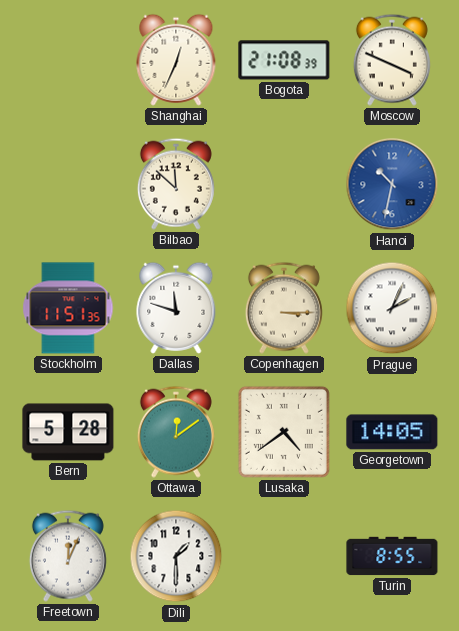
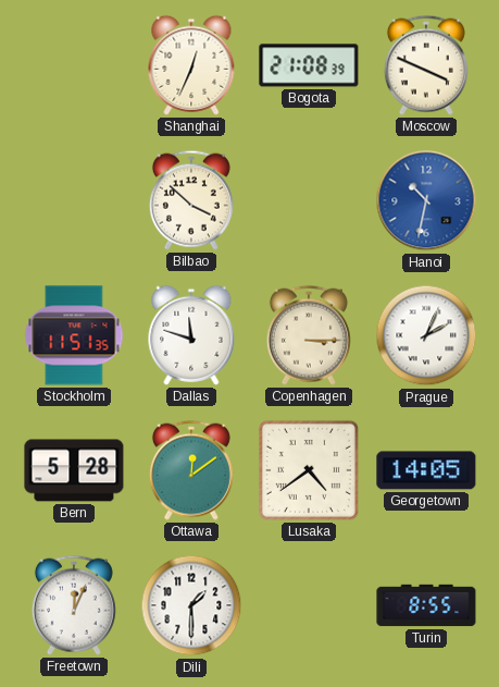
Bilbao: 11:52 -> 3:52
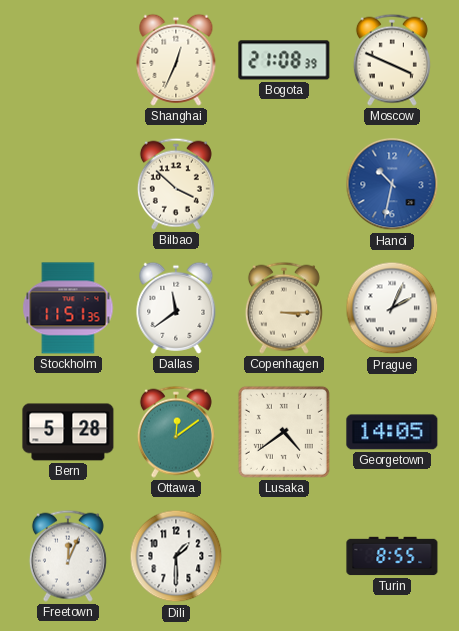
Dallas: 11:48 -> 11:39
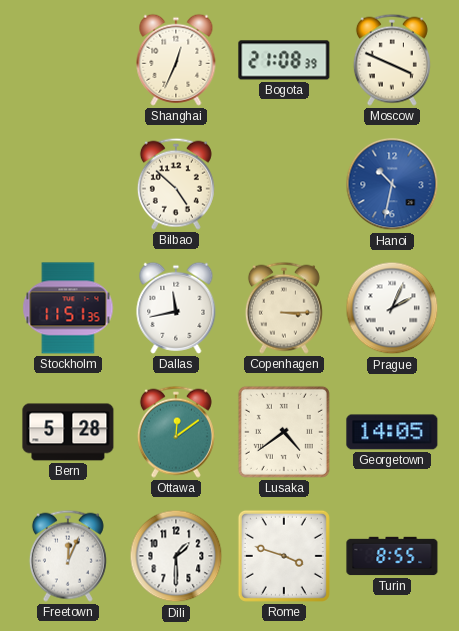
Bilbao: 3:52 -> 4:52
Dallas: 11:39 -> 11:43
Rome: none -> 3:48
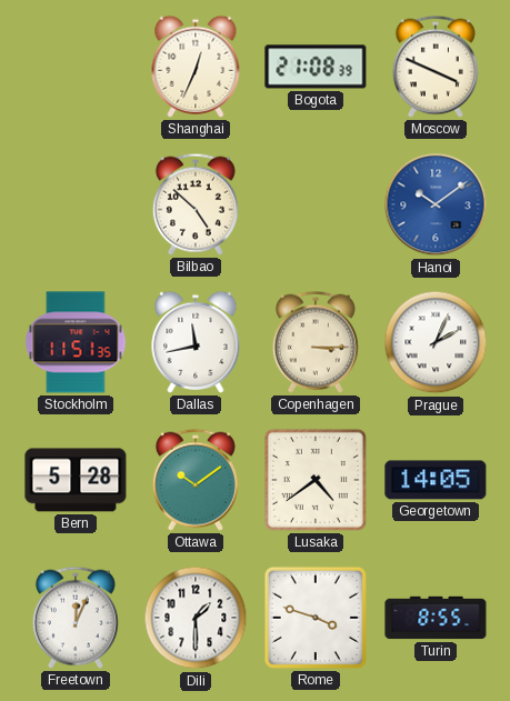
Hanoi: 10:32 -> 10:09
Ottawa: 12:09 -> 10:09
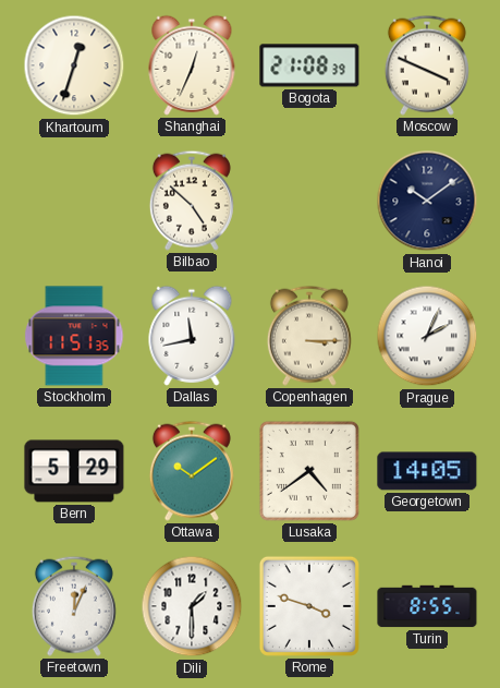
Khartoum: none -> 12:33
Hanoi dial: blue -> navy
Bern: 5:28 -> 5:29
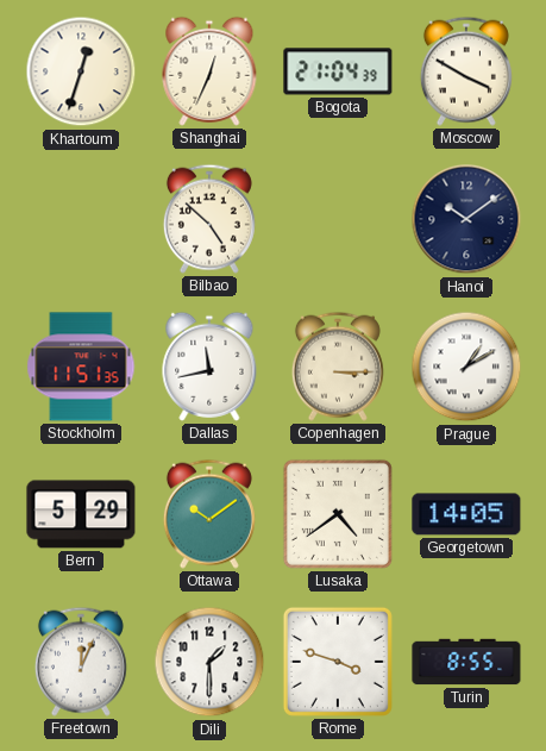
Bogota: 21:08 -> 21:04
Moscow: 3:49 -> 3:50
Prague: 2:04 -> 1:10
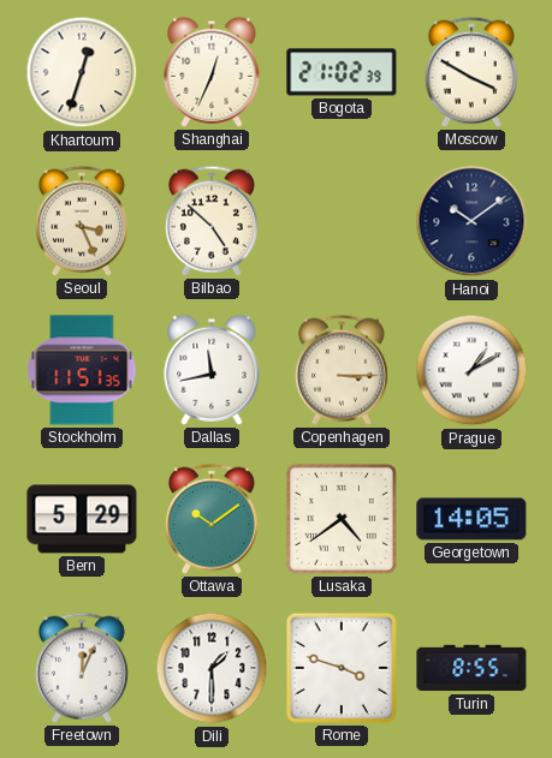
Bogota: 21:04 -> 21:02
Seoul: none -> 3:26
